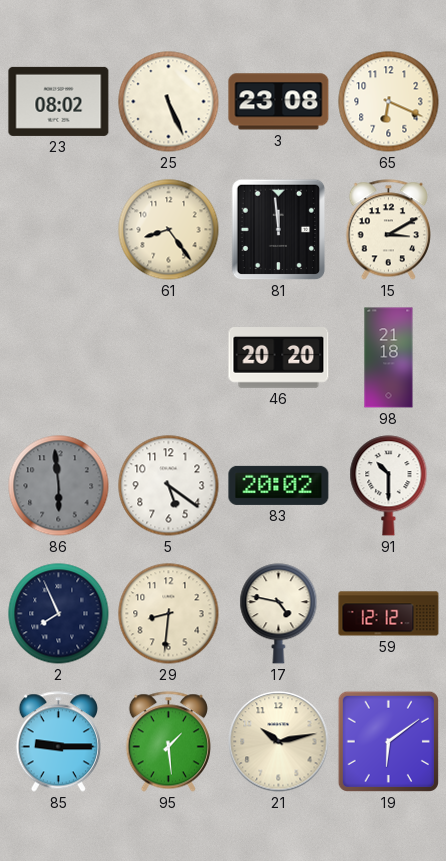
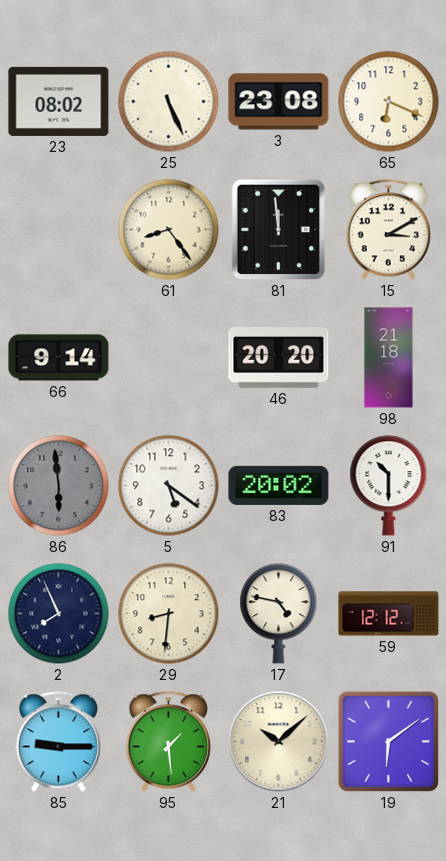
66: none -> 9:14
21: 10:13 -> 10:08
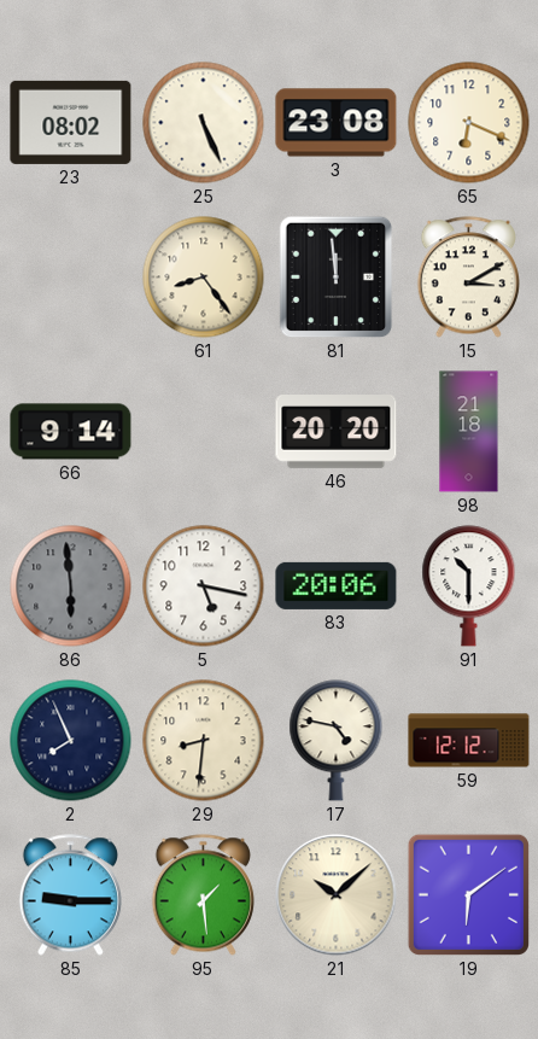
5: 5:21 -> 5:17
83: 20:02 -> 20:06
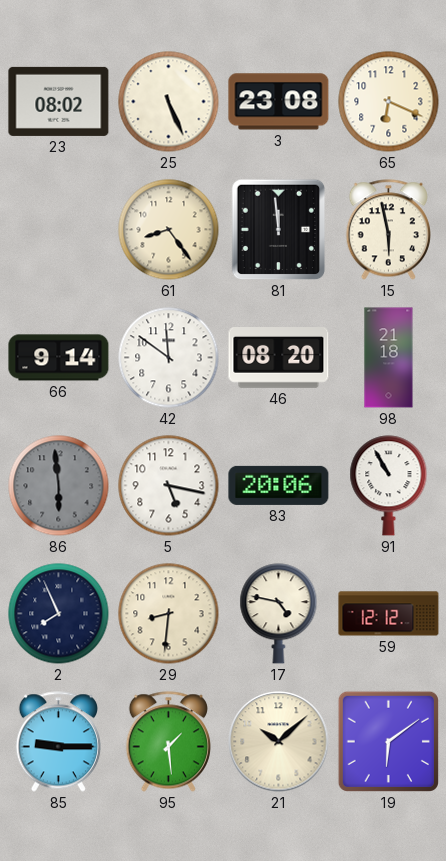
15: 3:10 -> 5:58
42: none -> 11:51
46: 20:20 -> 08:20
91: 10:30 -> 10:55
